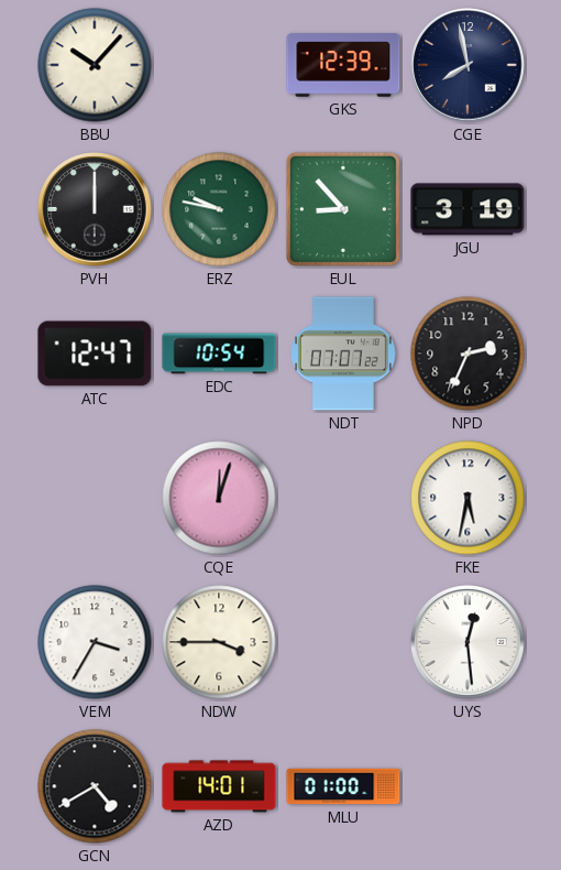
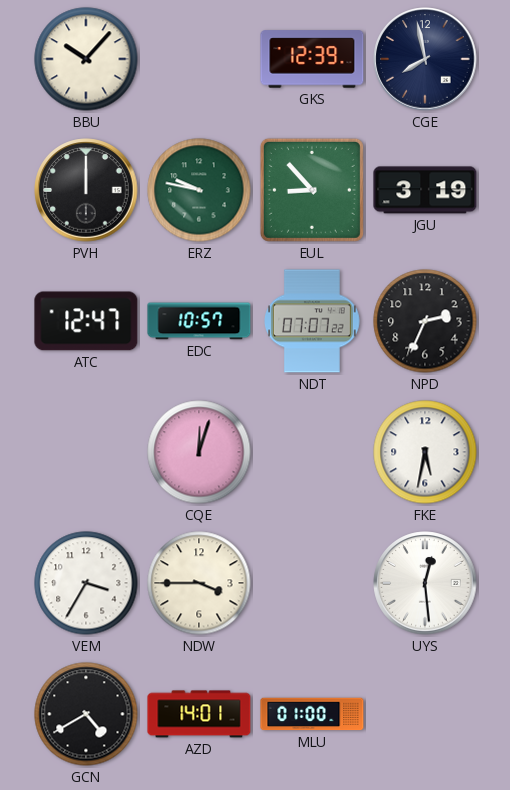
EDC: 10:54 -> 10:57
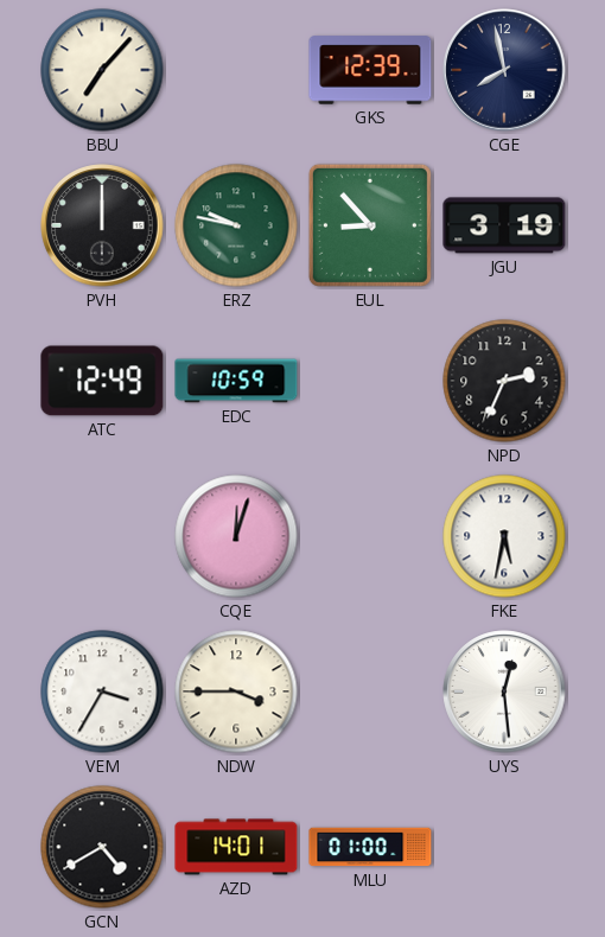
BBU: 10:07 -> 7:07
ATC: 12:47 -> 12:49
EDC: 10:57 -> 10:59
NDT: 07:07 -> none
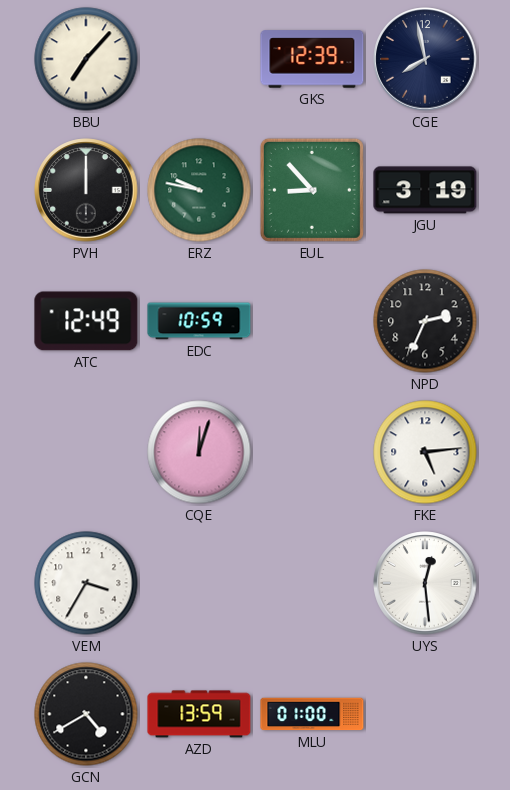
FKE: 5:32 -> 5:14
NDW: 3:45 -> none
AZD: 14:01 -> 13:59
